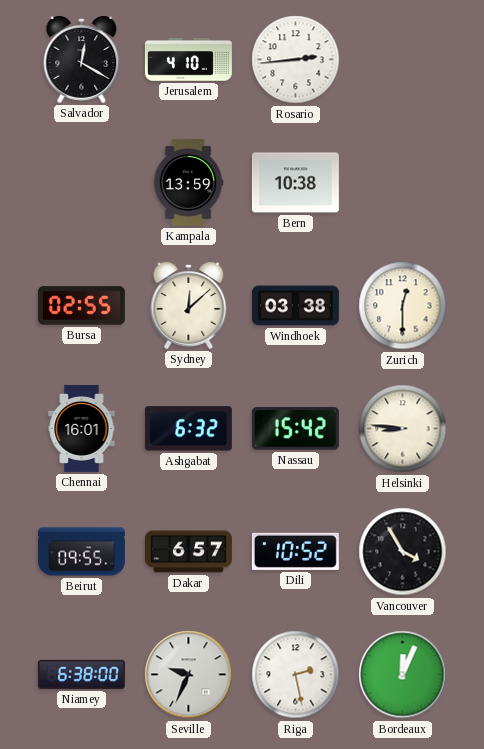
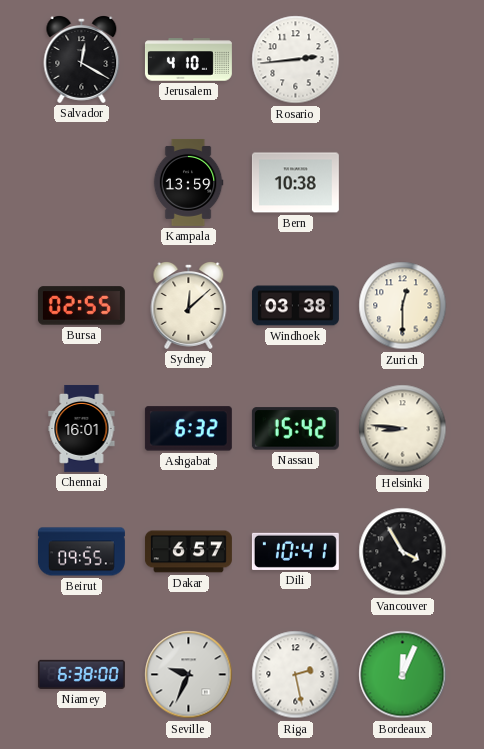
Dili: 10:52 -> 10:41
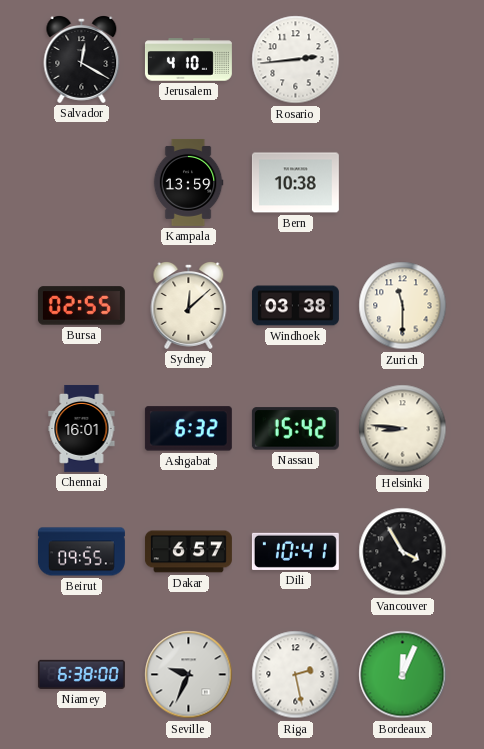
Zurich: 12:30 -> 11:30
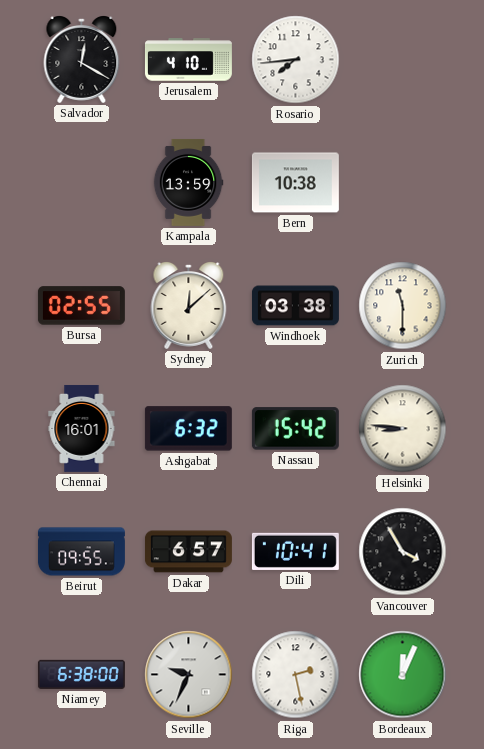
Rosario: 2:44 -> 7:44
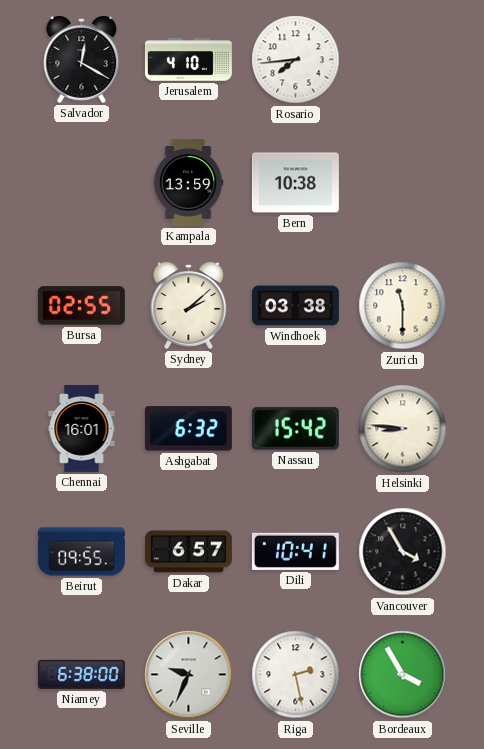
Sydney: 12:08 -> 2:08
Bordeaux: 12:04 -> 3:55
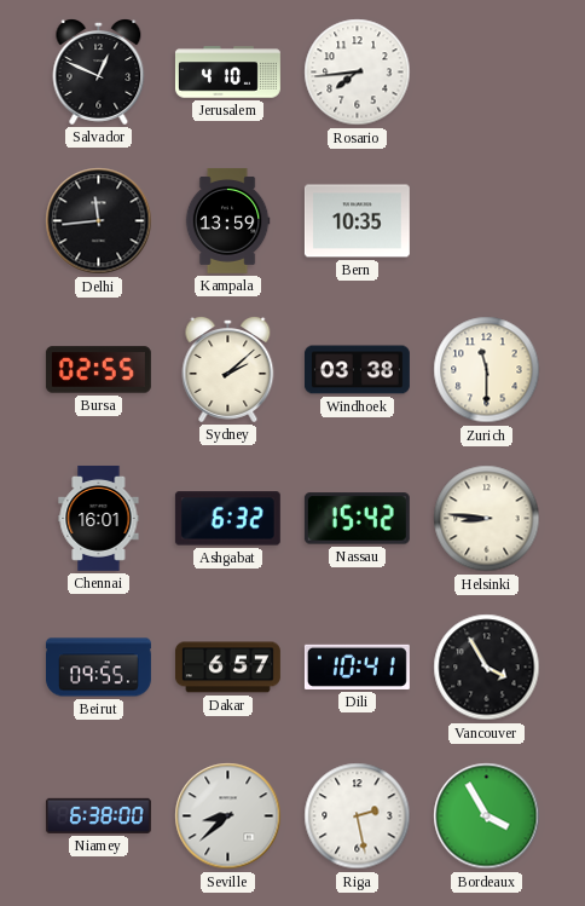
Salvador: 12:20 -> 12:49
Delhi: none -> 11:44
Bern: 10:38 -> 10:35
Seville: 9:34 -> 8:38
